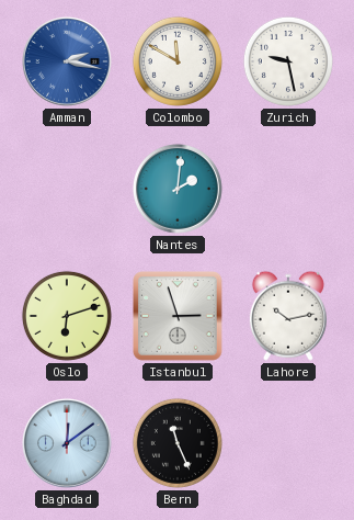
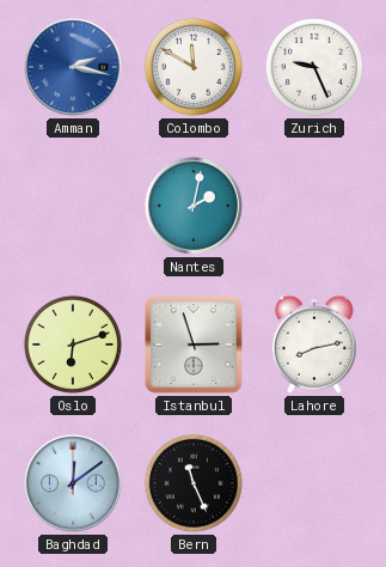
Zurich: 9:28 -> 9:26
Nantes: 2:01 -> 2:02
Lahore: 10:13 -> 8:13
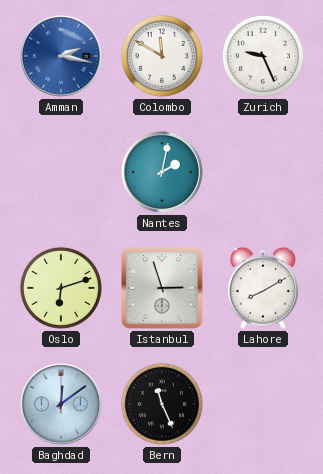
Lahore: 8:13 -> 8:10
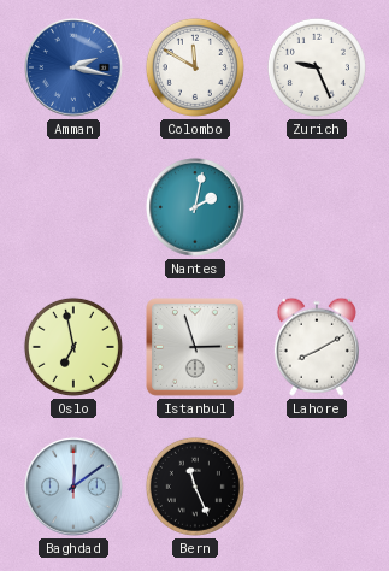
Oslo: 6:12 -> 6:58
